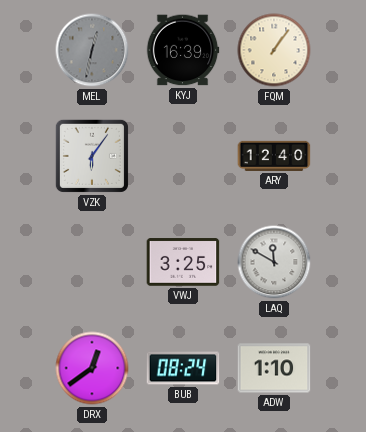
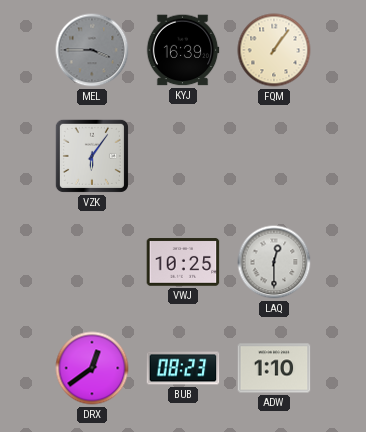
MEL: 12:32 -> 3:45
ARY: 12:40 -> none
VWJ: 3:25 -> 10:25
LAQ: 11:50 -> 12:30
BUB: 08:24 -> 08:23
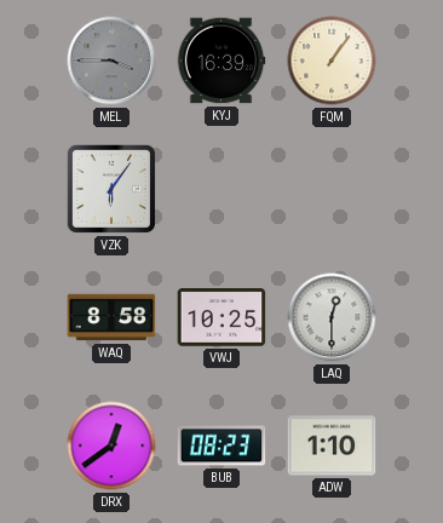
WAQ: none -> 8:58
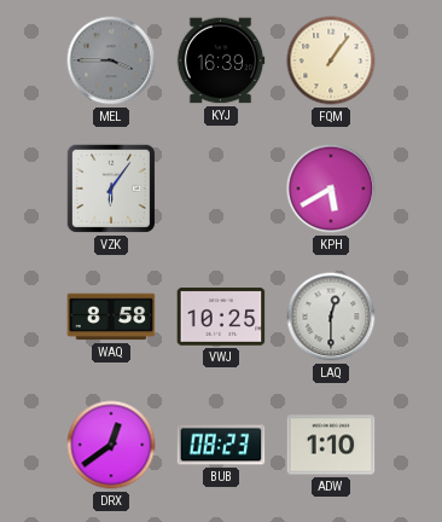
KPH: none -> 5:40
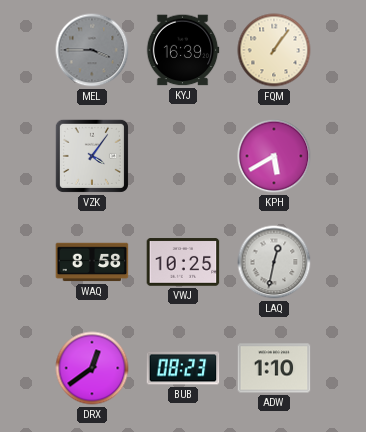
VZK: 6:06 -> 4:06
LAQ: 12:30 -> 12:32
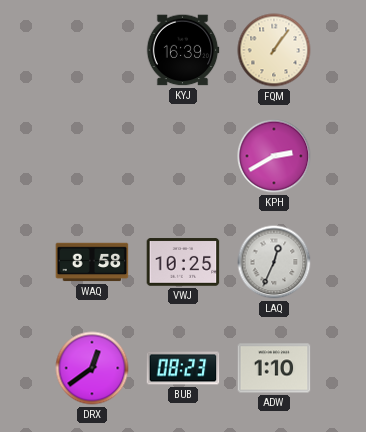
MEL: 3:45 -> none
VZK: 4:06 -> none
KPH: 5:40 -> 2:40
LAQ: 12:32 -> 12:34
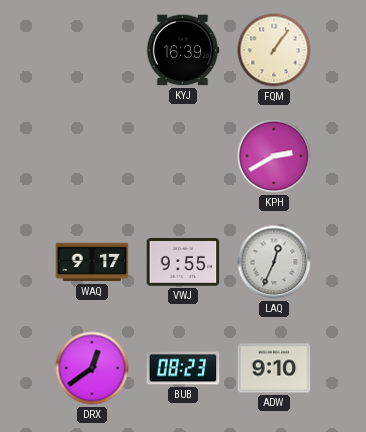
WAQ: 8:58 -> 9:17
VWJ: 10:25 -> 9:55
ADW: 1:10 -> 9:10
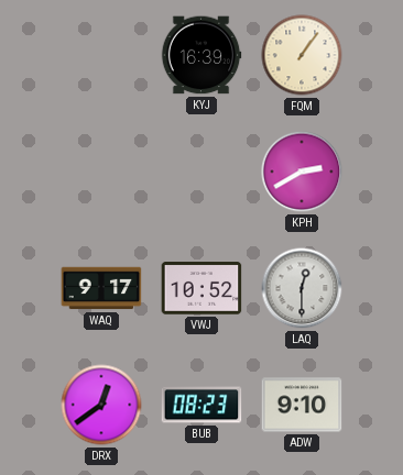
VWJ: 9:55 -> 10:52
LAQ: 12:34 -> 12:30
